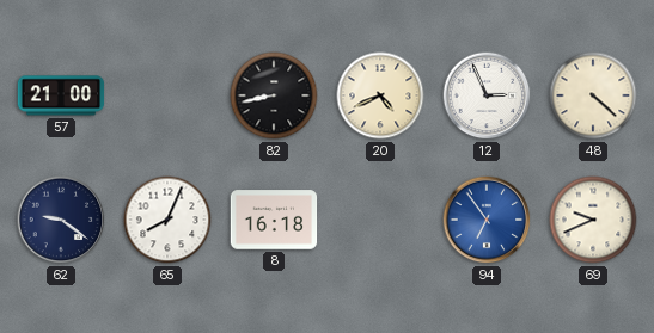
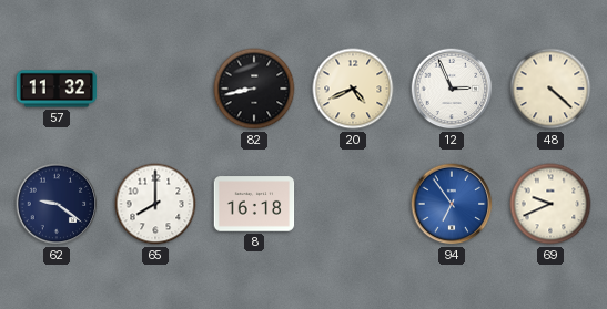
57: 21:00 -> 11:32
65: 8:04 -> 8:00
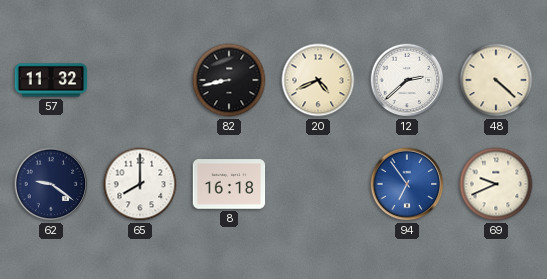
12: 2:56 -> 2:38
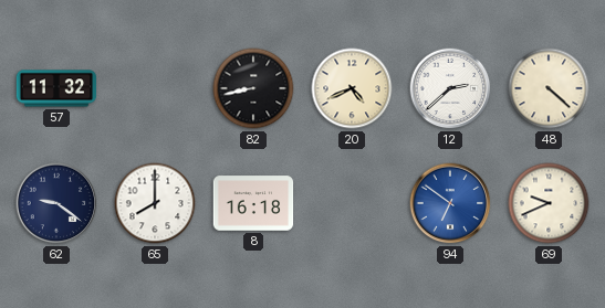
94: 6:54 -> 6:51
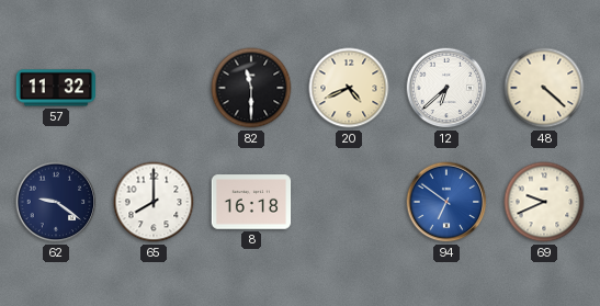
82: 8:43 -> 11:30
12: 2:38 -> 6:38
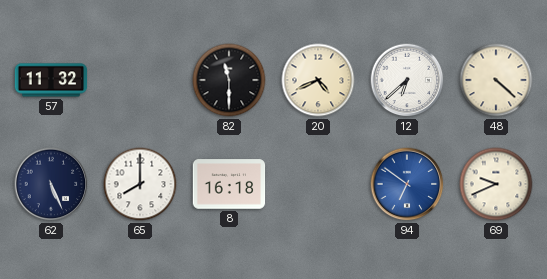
62: 9:21 -> 5:26
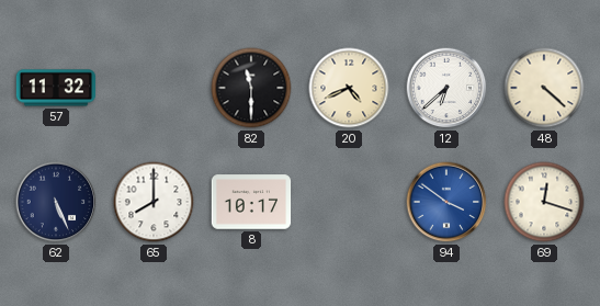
8: 16:18 -> 10:17
94: 6:51 -> 3:51
69: 9:41 -> 12:18
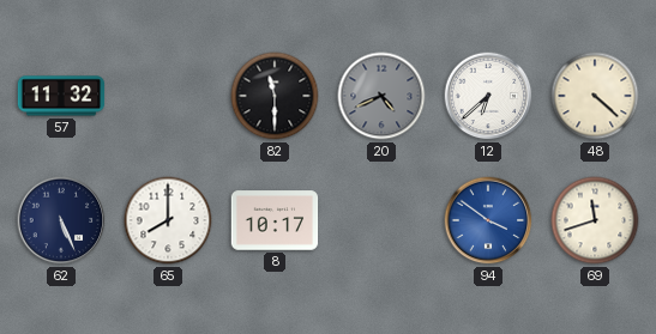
20 dial: cream -> grey
69: 12:18 -> 11:42
